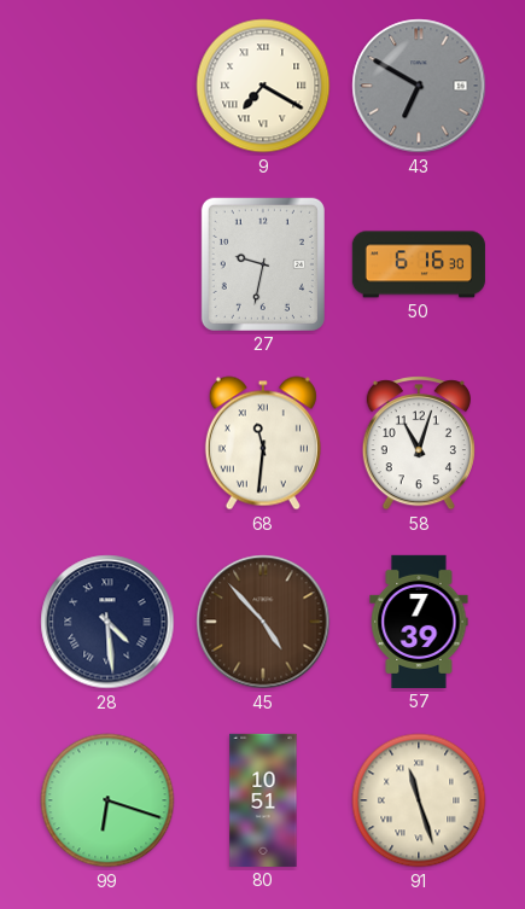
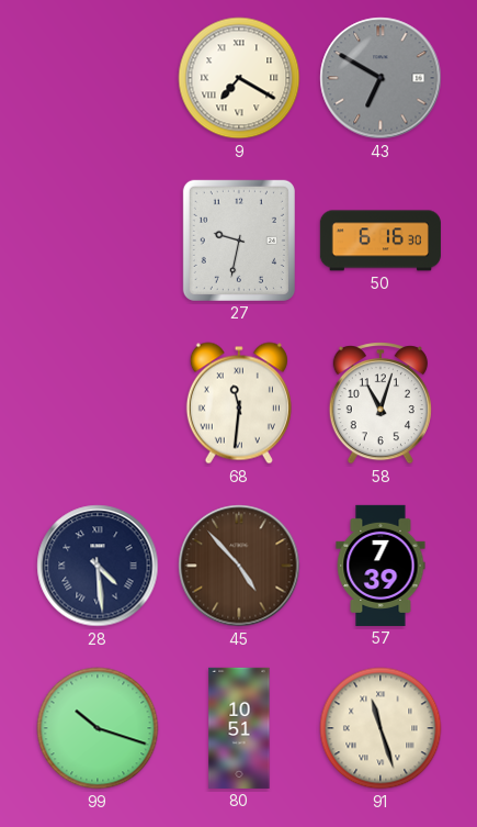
99: 6:18 -> 10:18
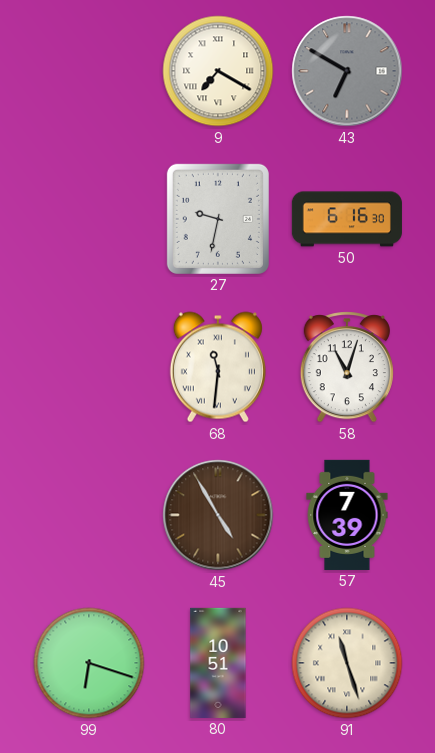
28: 4:29 -> none
45: 4:53 -> 4:55
99: 10:18 -> 6:18
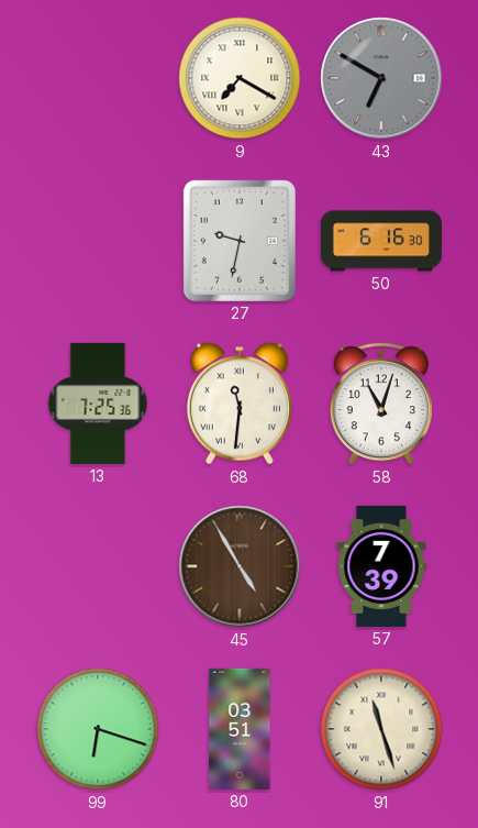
13: none -> 7:25
80: 10:51 -> 03:51
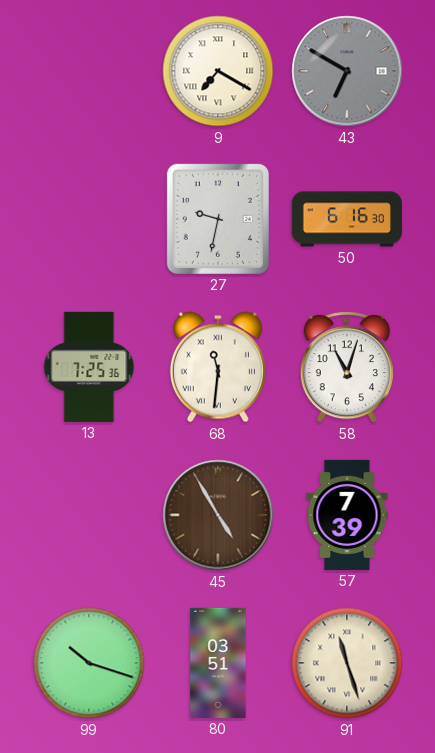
99: 6:18 -> 10:18
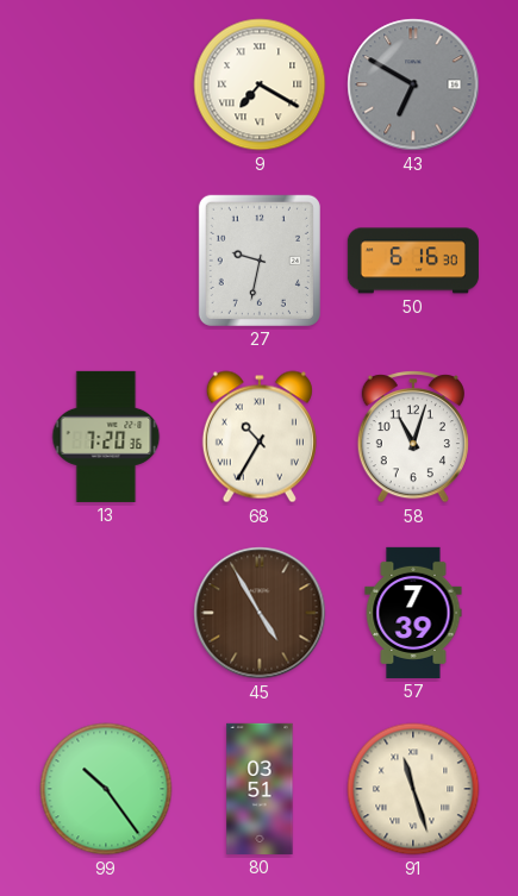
13: 7:25 -> 7:20
68: 11:31 -> 10:35
99: 10:18 -> 10:24
